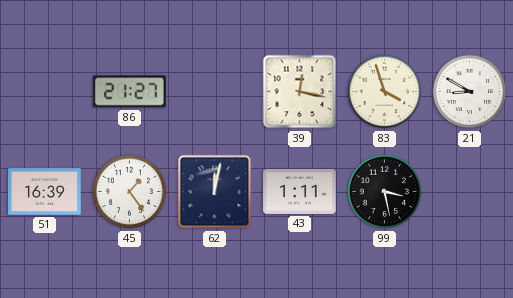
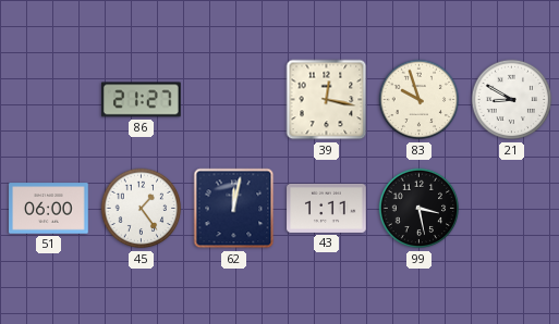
83: 3:57 -> 9:57
51: 16:39 -> 06:00
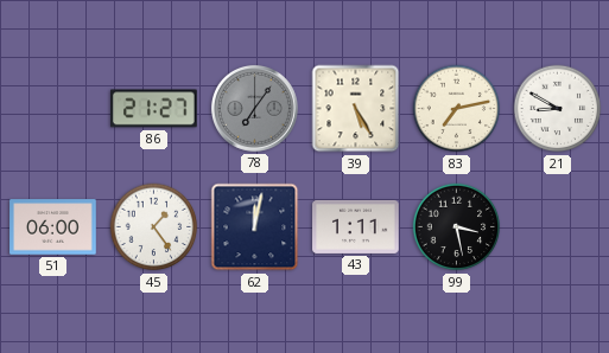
78: none -> 7:06
39: 12:17 -> 5:25
83: 9:57 -> 7:13
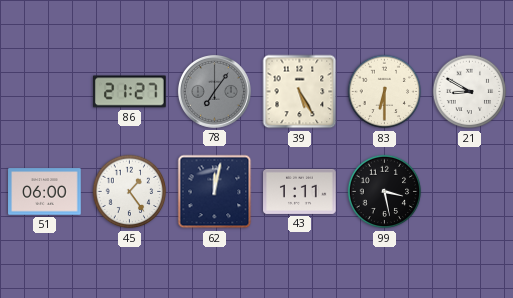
83: 7:13 -> 6:30
